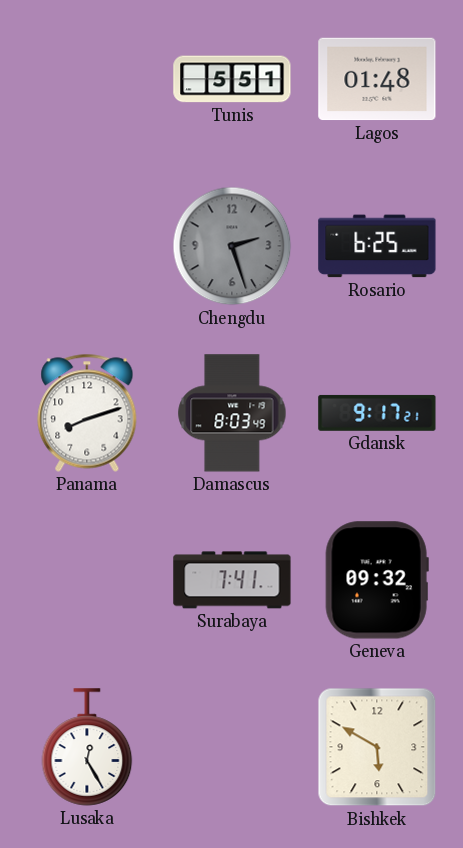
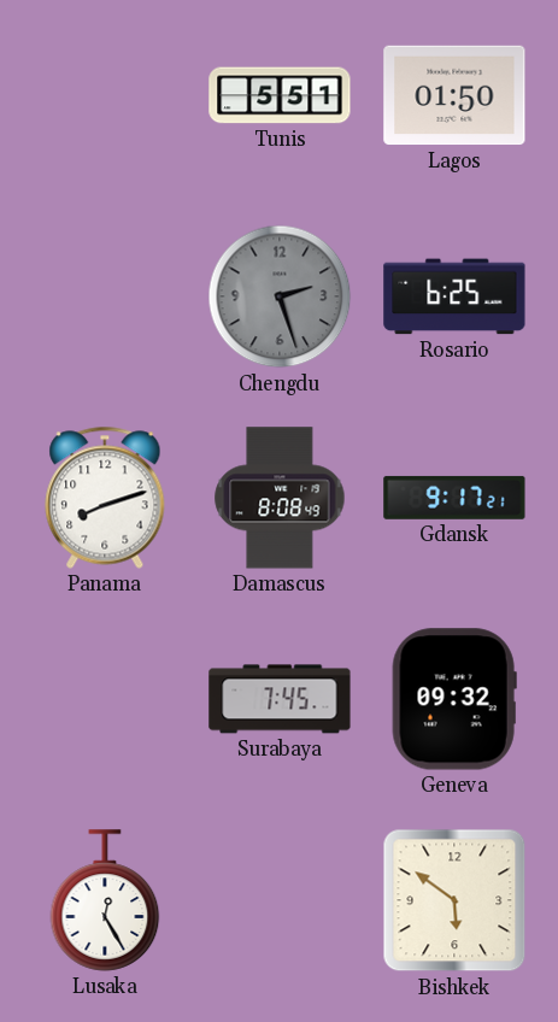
Lagos: 01:48 -> 01:50
Damascus: 8:03 -> 8:08
Surabaya: 7:41 -> 7:45
Bishkek: 5:50 -> 5:51
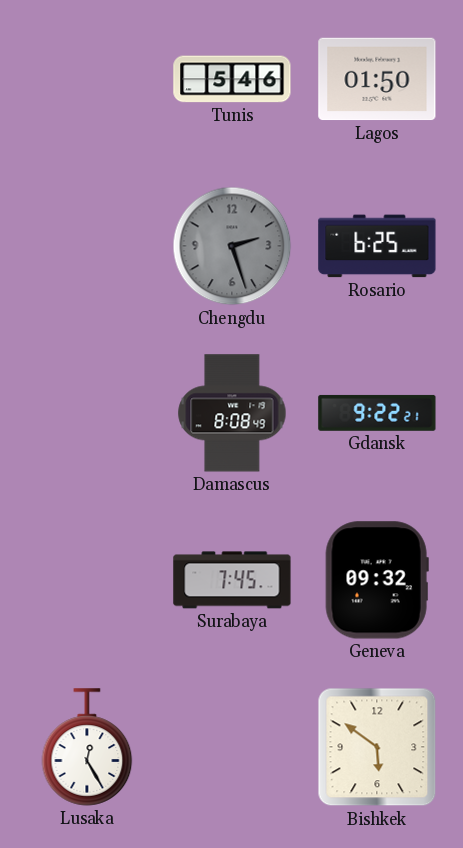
Tunis: 5:51 -> 5:46
Panama: 8:12 -> none
Gdansk: 9:17 -> 9:22
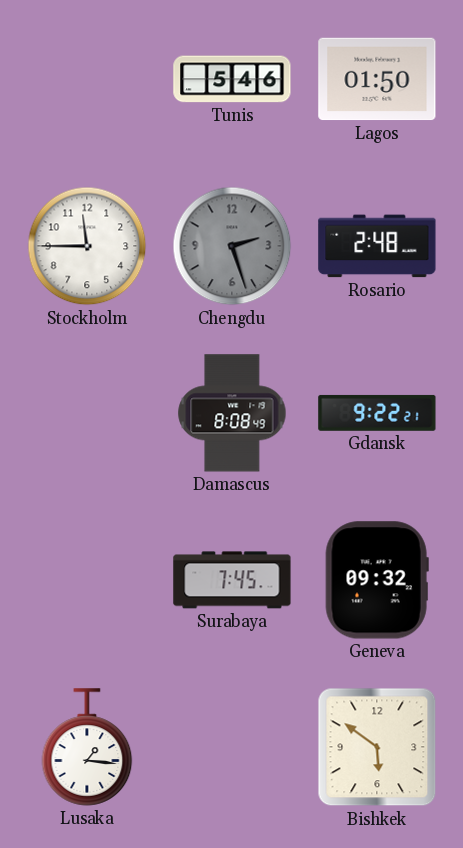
Stockholm: none -> 11:45
Rosario: 6:25 -> 2:48
Lusaka: 12:25 -> 1:16
